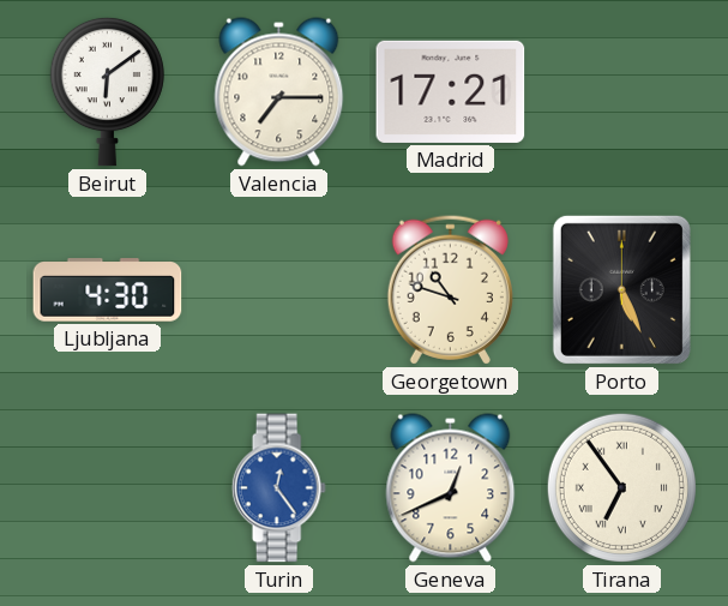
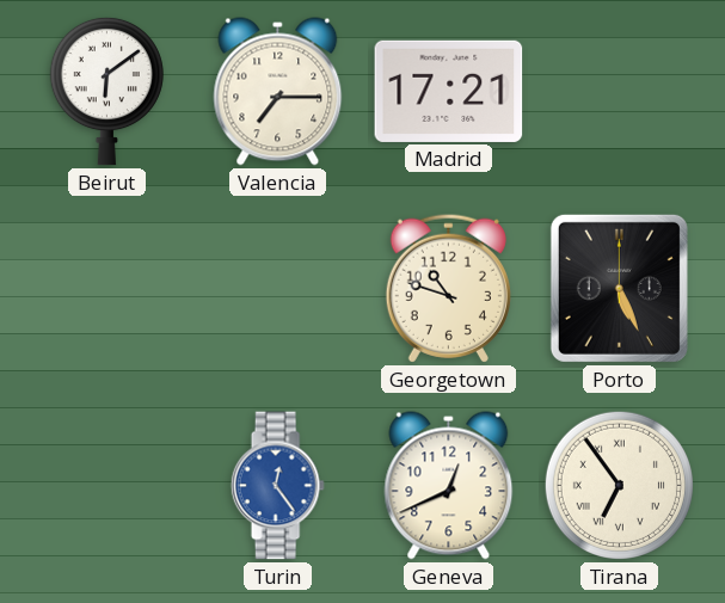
Ljubljana: 4:30 -> none
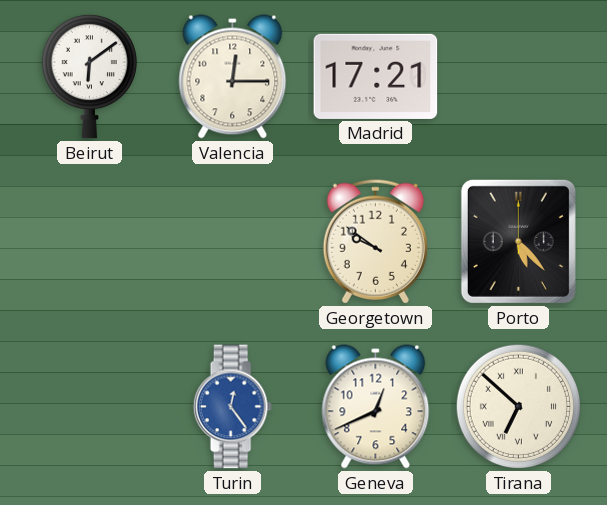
Valencia: 7:15 -> 12:15
Georgetown: 10:48 -> 9:51
Porto: 5:26 -> 5:23
Tirana: 6:54 -> 6:52
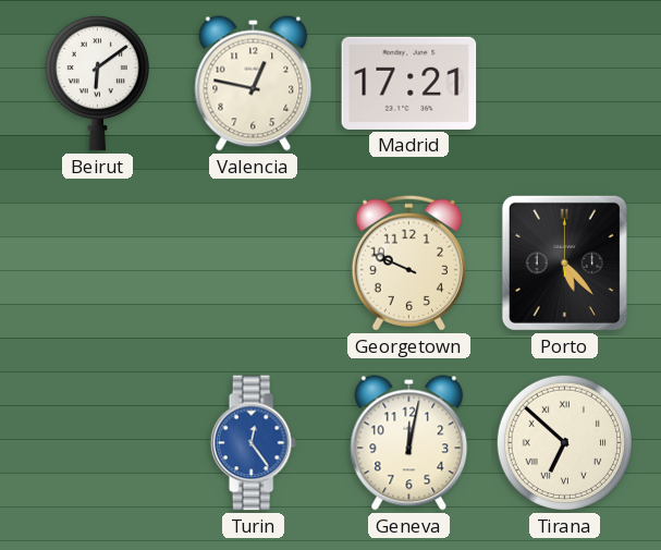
Valencia: 12:15 -> 12:47
Georgetown: 9:51 -> 9:49
Geneva: 12:41 -> 12:02
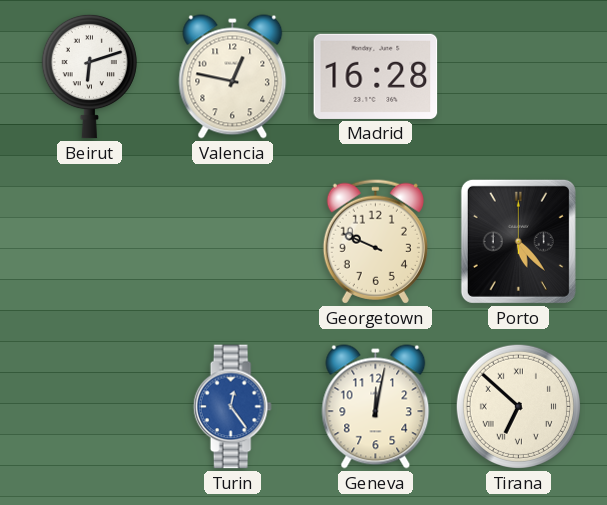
Beirut: 6:09 -> 6:12
Madrid: 17:21 -> 16:28
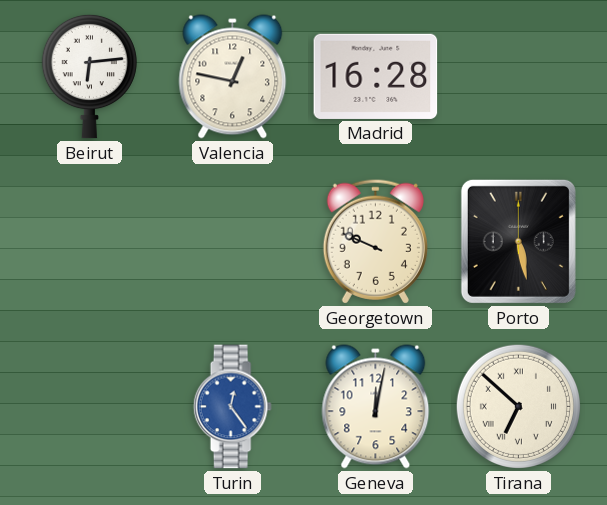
Beirut: 6:12 -> 6:14
Porto: 5:23 -> 5:28
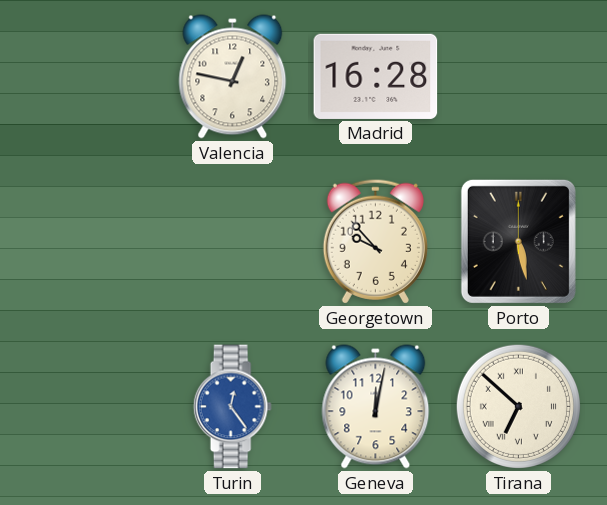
Beirut: 6:14 -> none
Georgetown: 9:49 -> 9:53
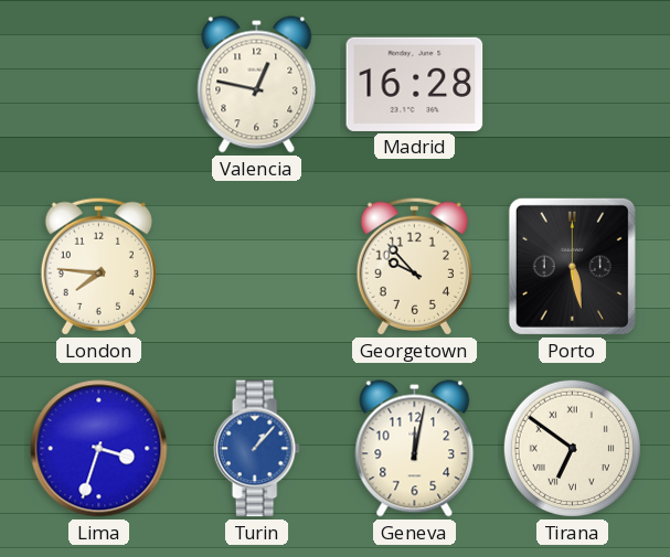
London: none -> 7:46
Lima: none -> 3:33
Turin: 12:24 -> 1:07
Tirana: 6:52 -> 6:51
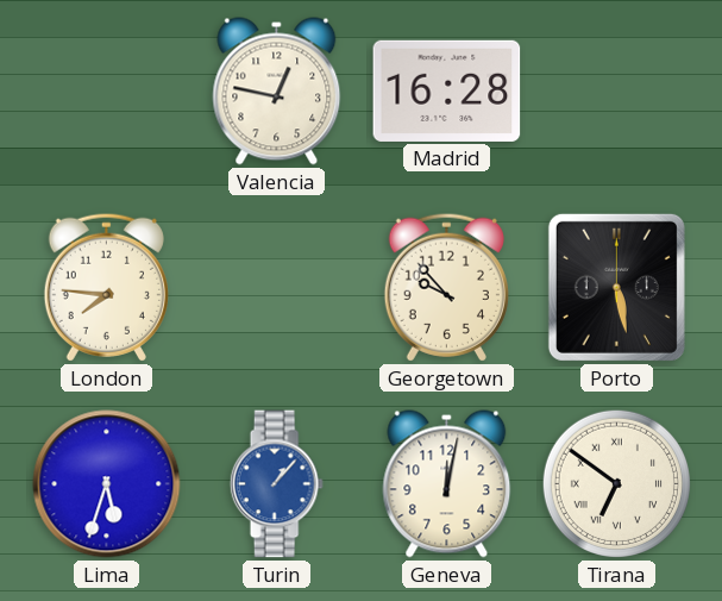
Lima: 3:33 -> 5:33
